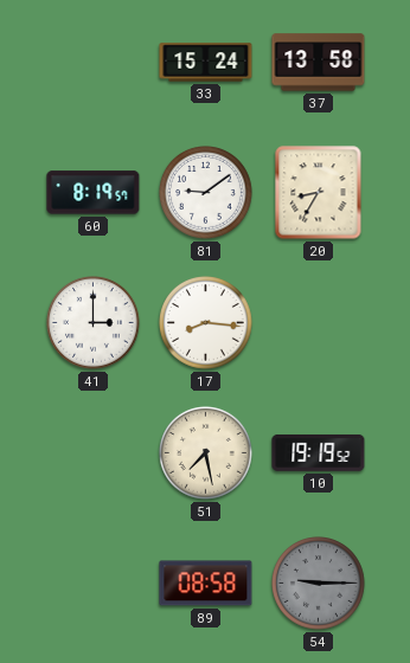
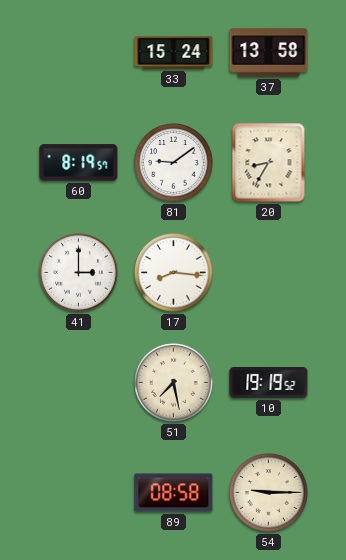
54 dial: grey -> cream
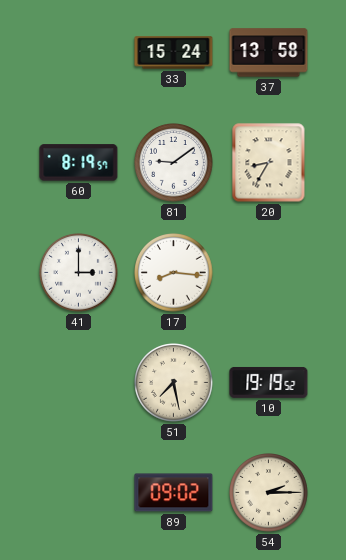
89: 08:58 -> 09:02
54: 9:15 -> 2:15
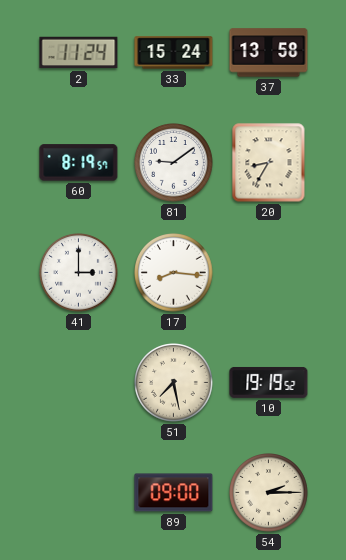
2: none -> 11:24
89: 09:02 -> 09:00
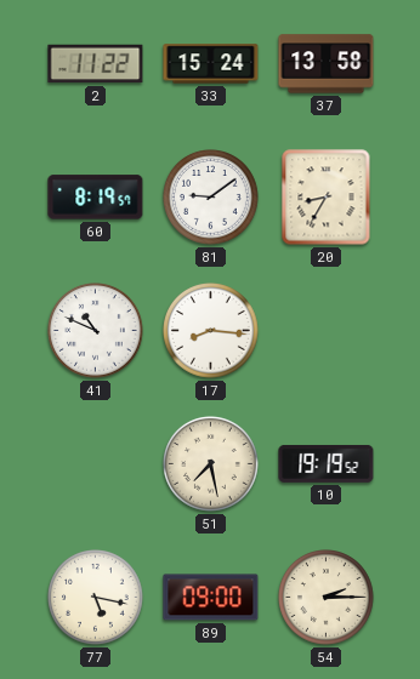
2: 11:24 -> 11:22
41: 3:00 -> 10:49
77: none -> 5:17
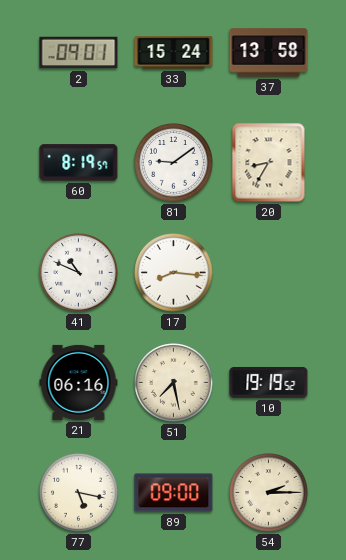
2: 11:22 -> 09:01
21: none -> 06:16
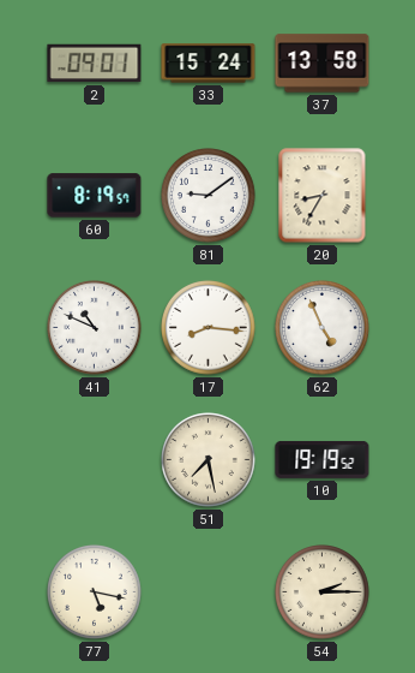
62: none -> 4:56
21: 06:16 -> none
89: 09:00 -> none
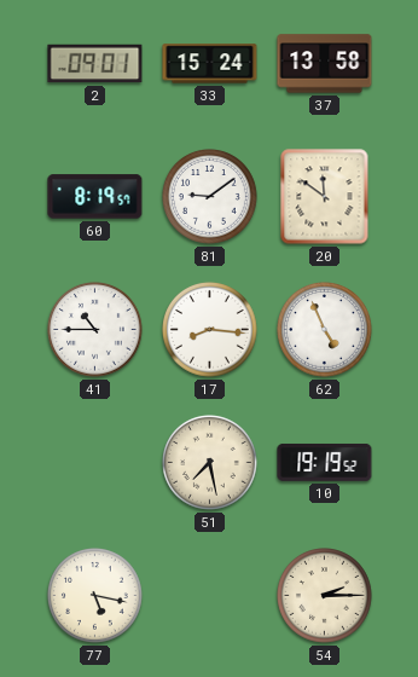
20: 8:35 -> 11:51
41: 10:49 -> 10:45
